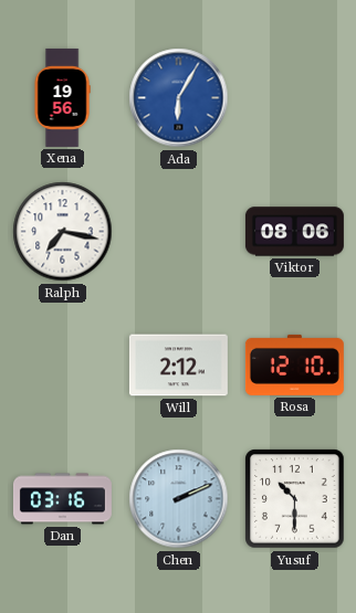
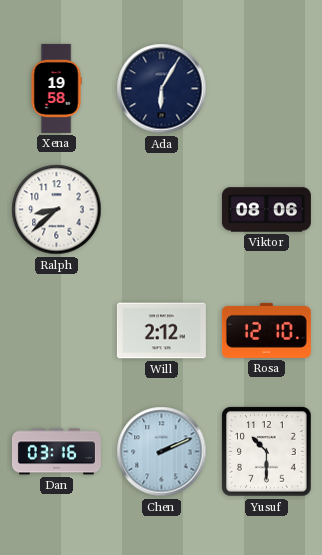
Xena: 19:56 -> 19:58
Ada dial: blue -> navy
Ralph: 7:17 -> 8:38
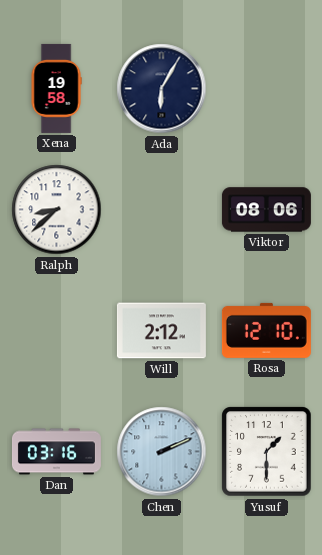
Yusuf: 10:30 -> 1:30
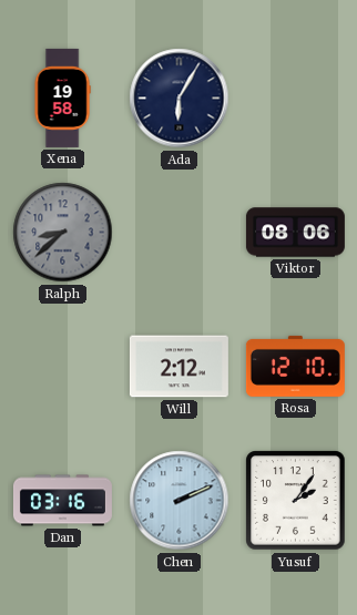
Ralph dial: white -> grey
Yusuf: 1:30 -> 2:06
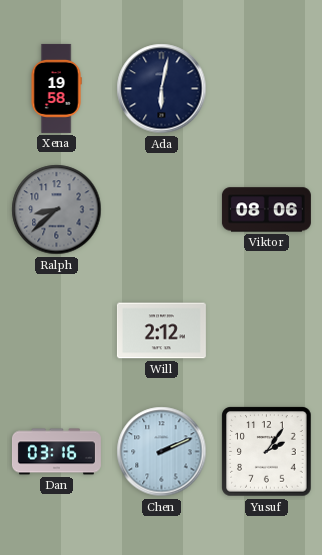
Ada: 6:05 -> 6:02
Rosa: 12:10 -> none
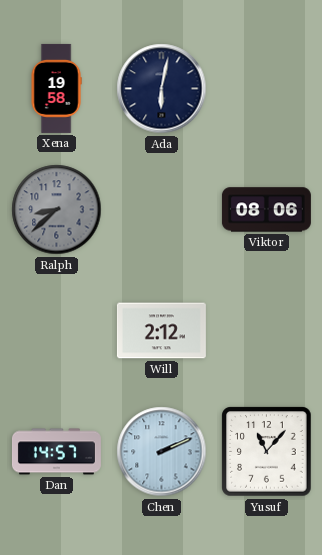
Dan: 03:16 -> 14:57
Yusuf: 2:06 -> 11:07
